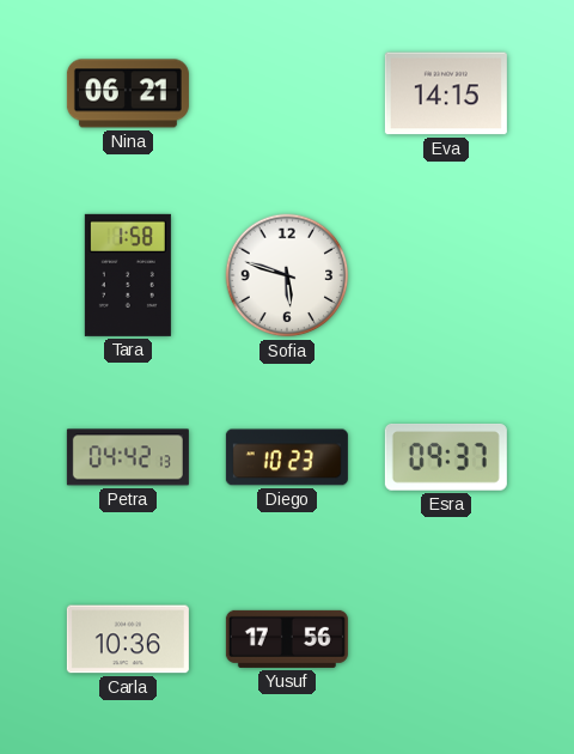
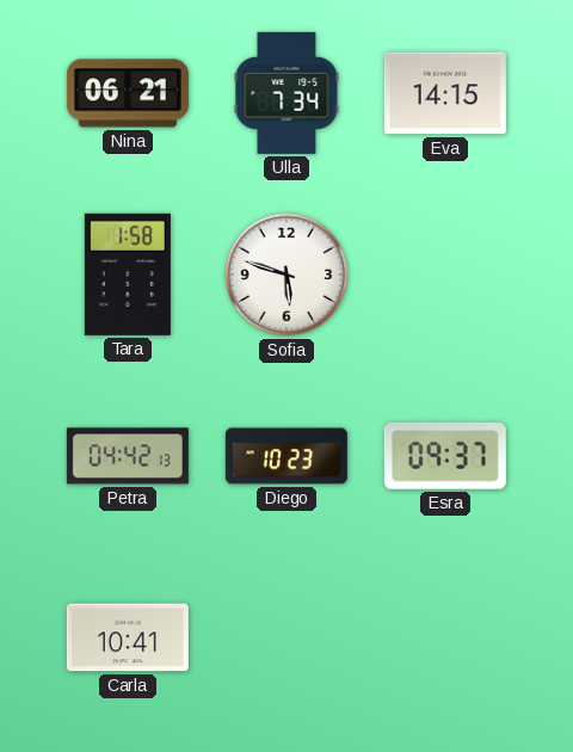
Ulla: none -> 7:34
Carla: 10:36 -> 10:41
Yusuf: 17:56 -> none
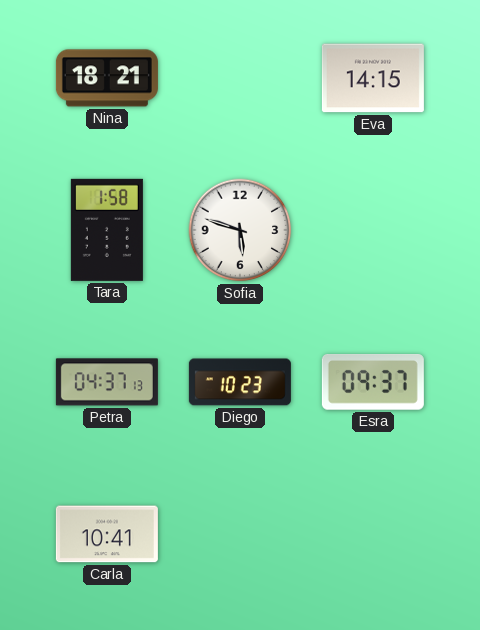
Nina: 06:21 -> 18:21
Ulla: 7:34 -> none
Petra: 04:42 -> 04:37
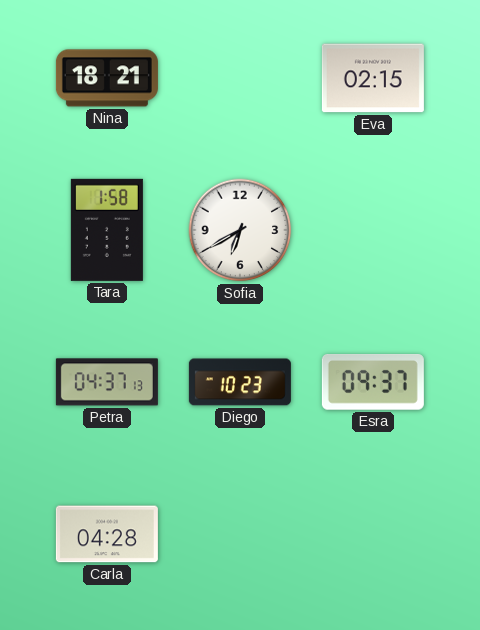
Eva: 14:15 -> 02:15
Sofia: 5:48 -> 6:40
Carla: 10:41 -> 04:28
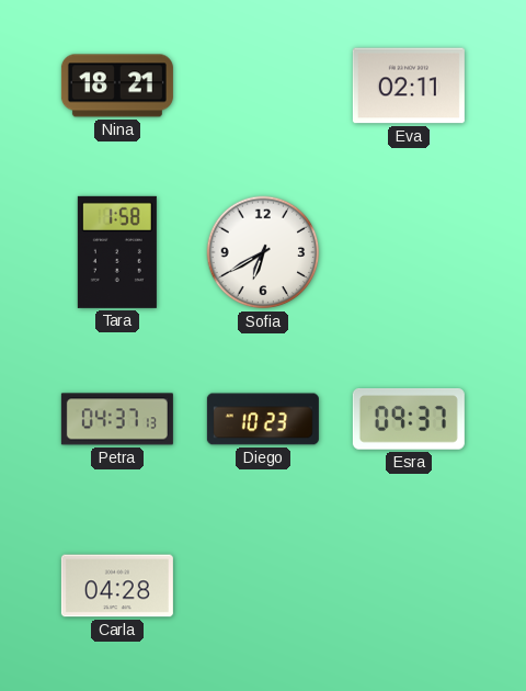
Eva: 02:15 -> 02:11
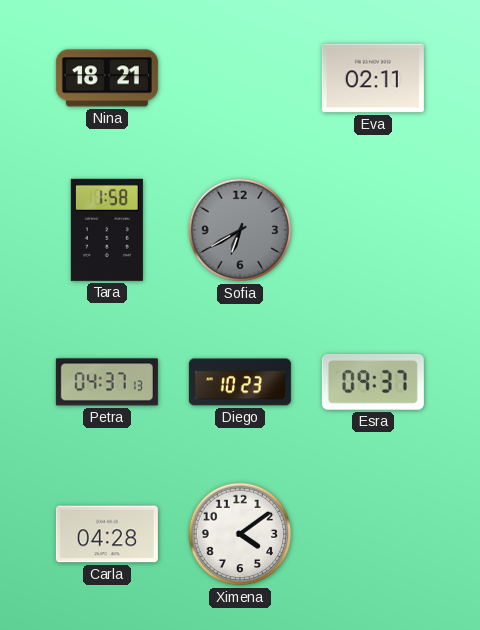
Sofia dial: white -> grey
Ximena: none -> 4:09
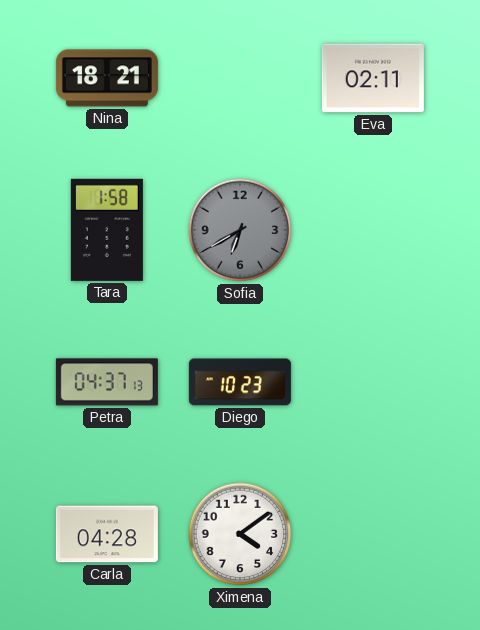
Esra: 09:37 -> none
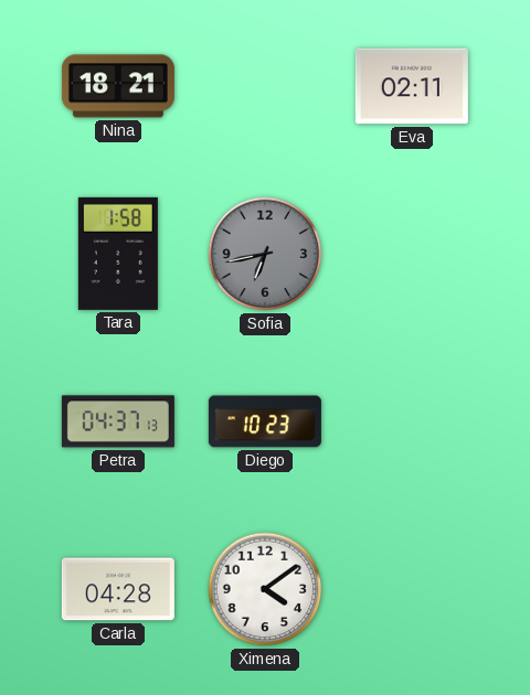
Sofia: 6:40 -> 6:43
